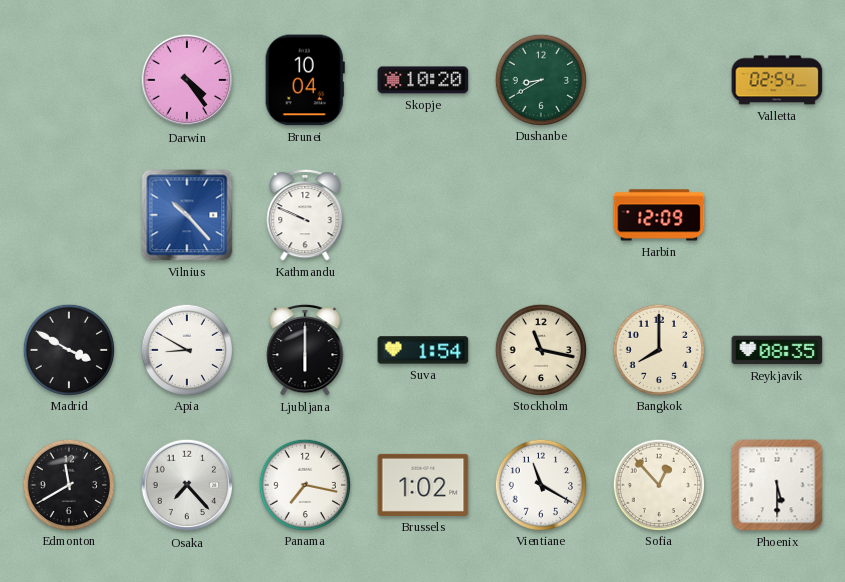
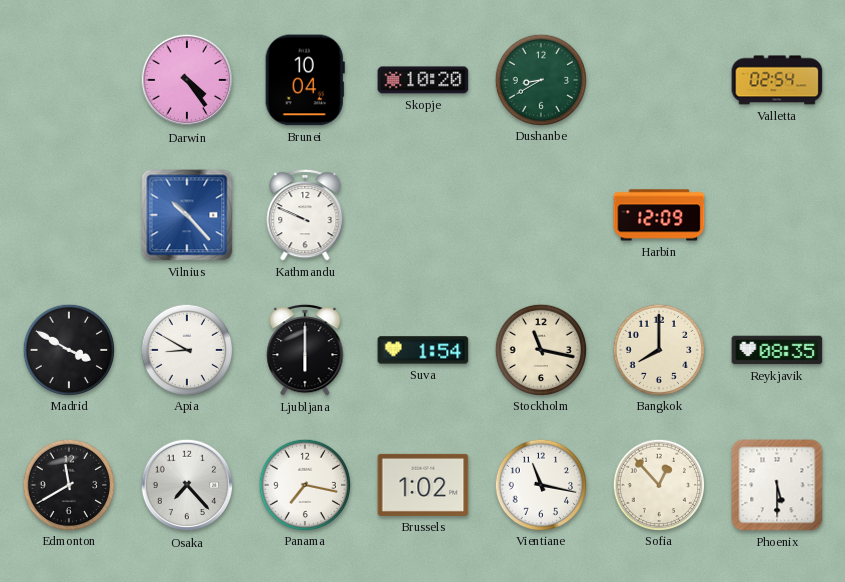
Vientiane: 11:20 -> 11:17
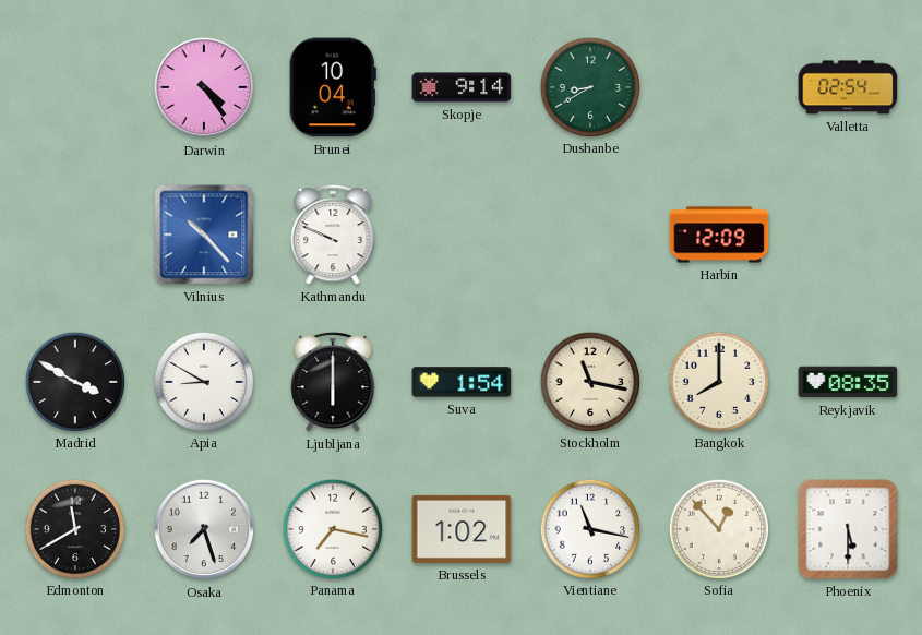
Skopje: 10:20 -> 9:14
Osaka: 7:23 -> 7:27
